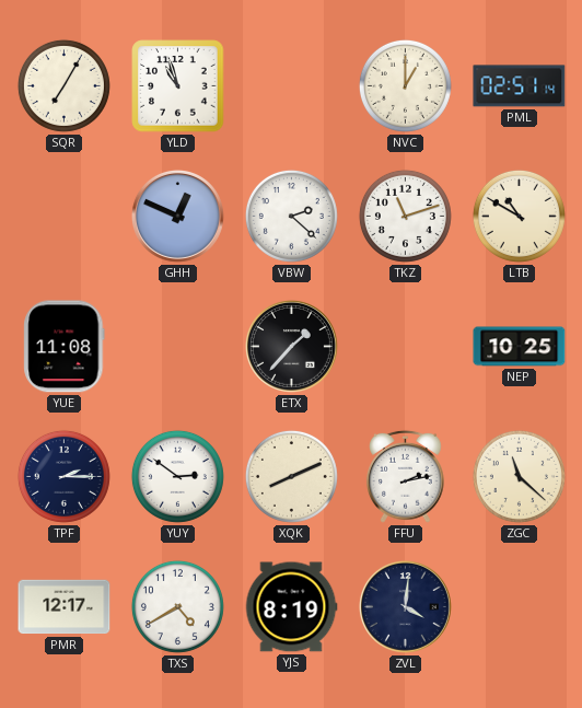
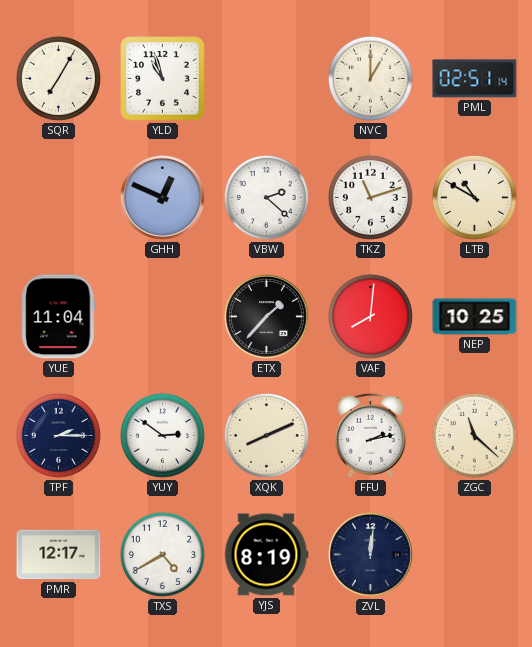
YUE: 11:08 -> 11:04
VAF: none -> 8:01
ZVL: 4:01 -> 12:01
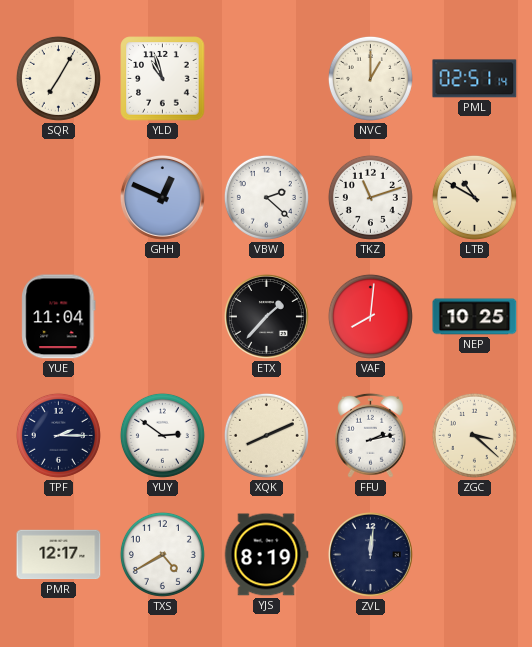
ZGC: 11:22 -> 3:22
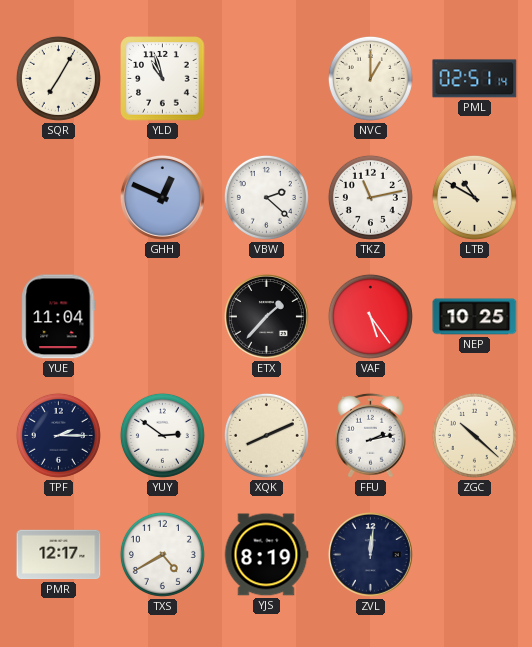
TKZ: 11:12 -> 11:13
VAF: 8:01 -> 5:24
ZGC: 3:22 -> 10:22
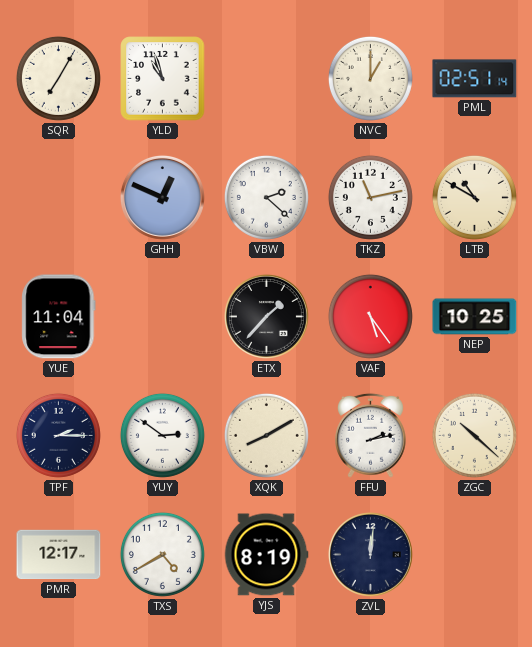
XQK: 8:11 -> 8:10
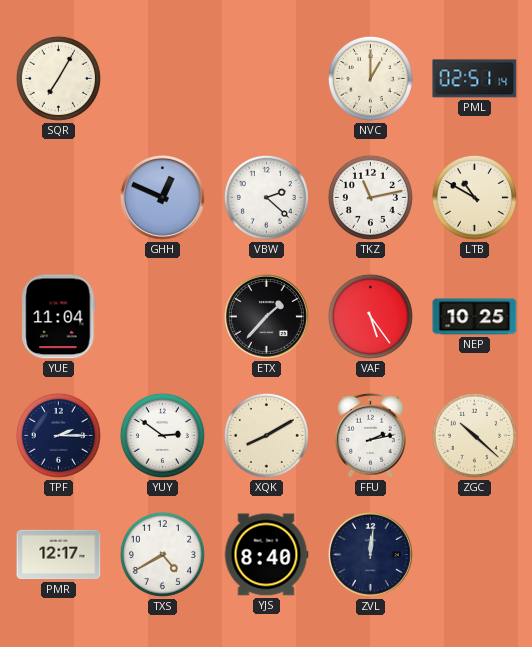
YLD: 10:57 -> none
YJS: 8:19 -> 8:40
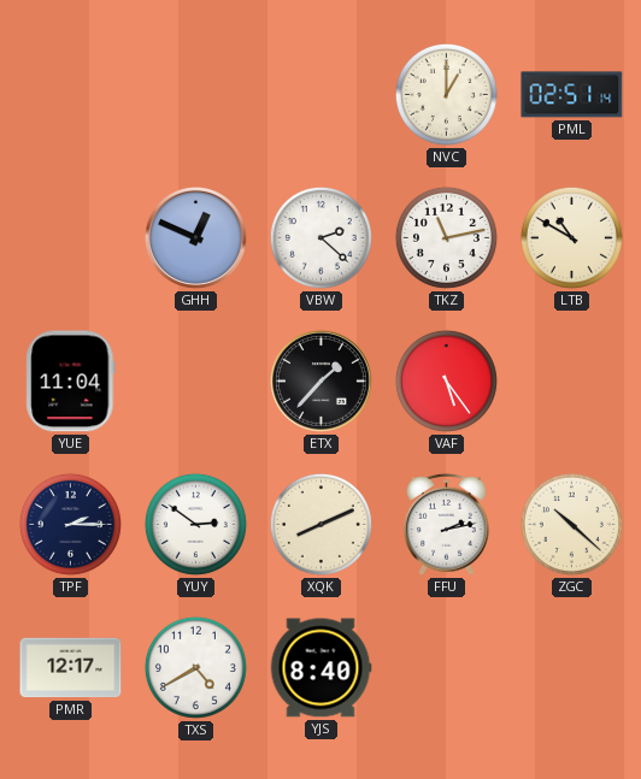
SQR: 7:05 -> none
NEP: 10:25 -> none
XQK: 8:10 -> 8:11
ZVL: 12:01 -> none
